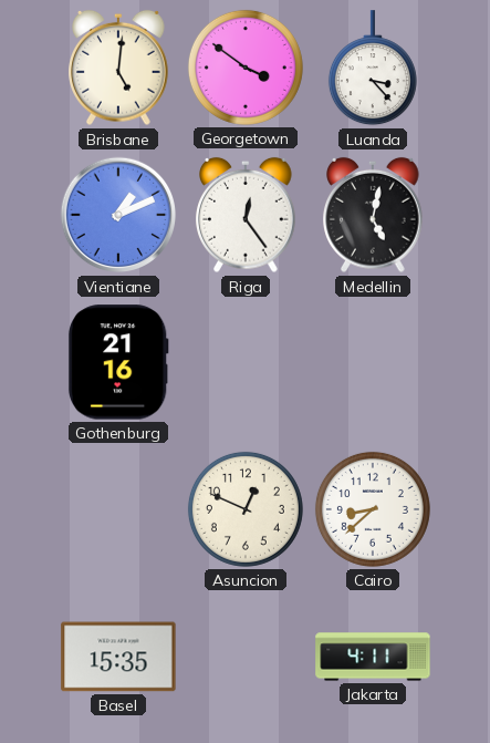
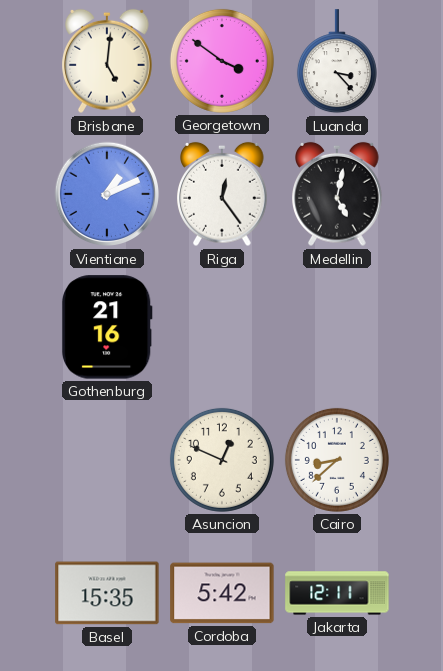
Cordoba: none -> 5:42
Jakarta: 4:11 -> 12:11
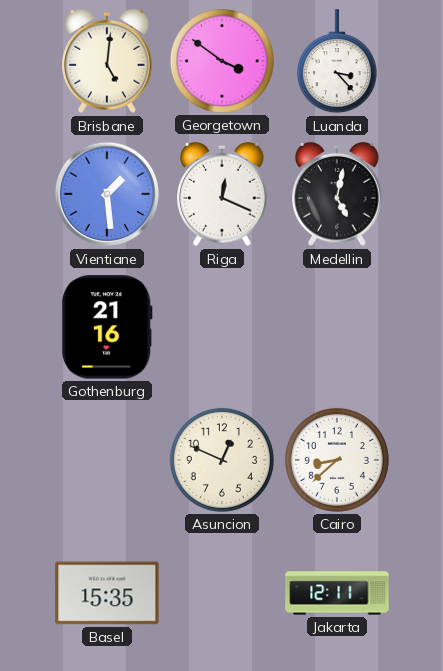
Vientiane: 1:11 -> 1:29
Riga: 12:24 -> 12:19
Cordoba: 5:42 -> none
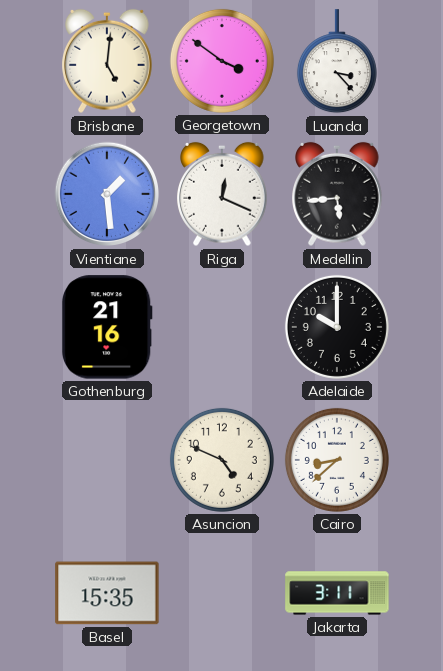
Medellin: 5:02 -> 5:44
Adelaide: none -> 10:00
Asuncion: 12:49 -> 4:49
Jakarta: 12:11 -> 3:11
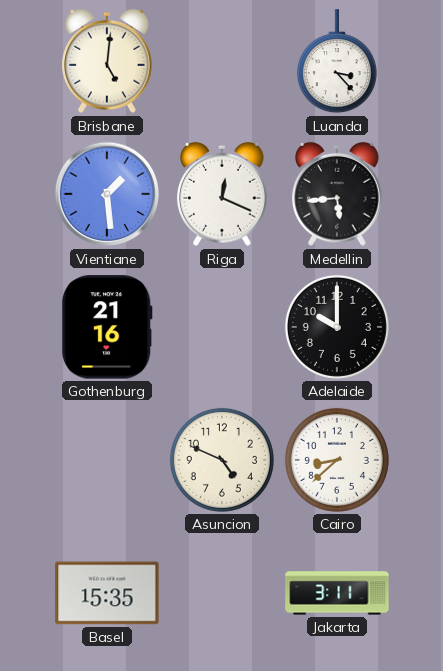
Georgetown: 3:51 -> none
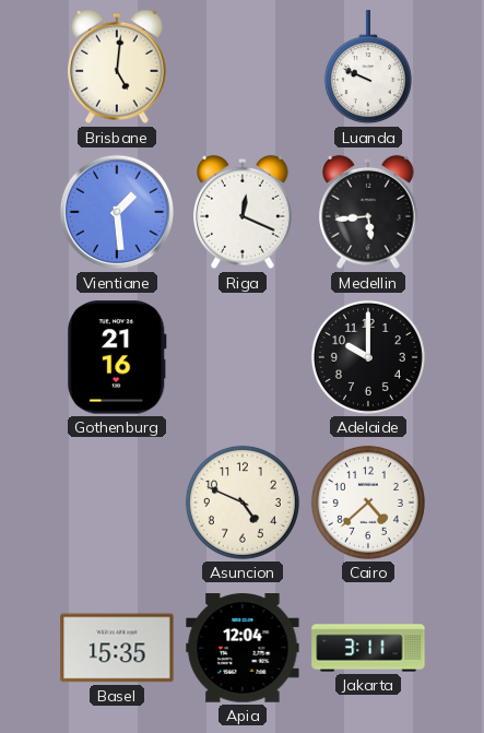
Luanda: 3:23 -> 9:49
Cairo: 8:38 -> 4:38
Apia: none -> 12:04
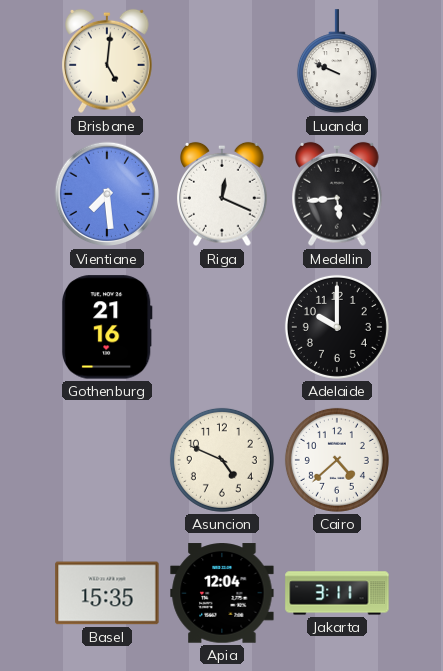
Vientiane: 1:29 -> 7:29
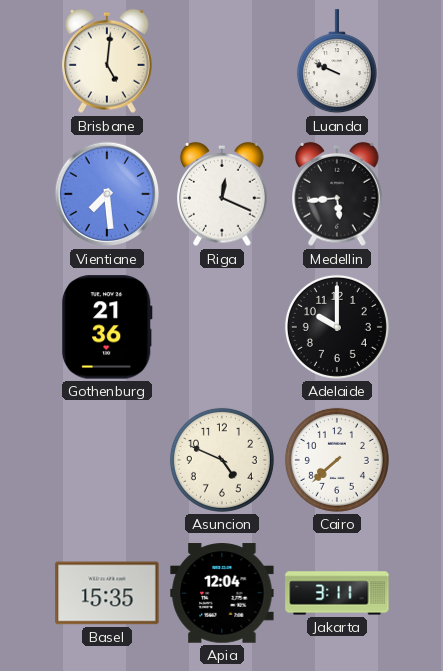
Gothenburg: 21:16 -> 21:36
Cairo: 4:38 -> 7:38
